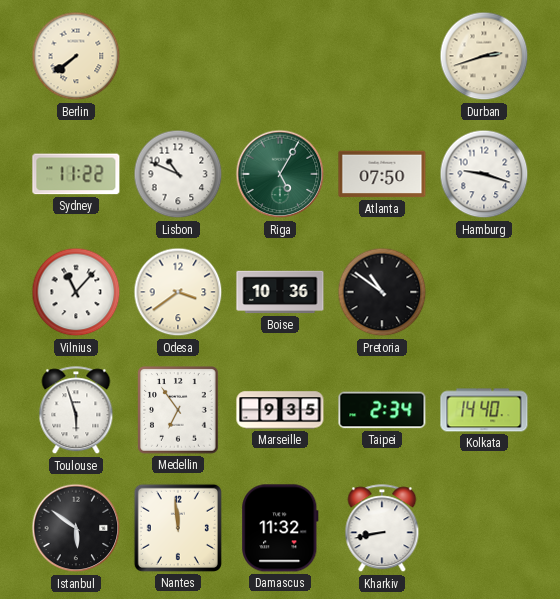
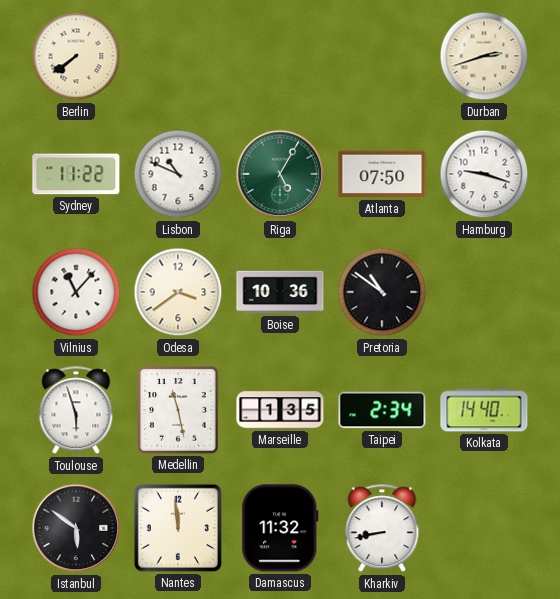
Medellin: 6:54 -> 11:28
Marseille: 9:35 -> 1:35
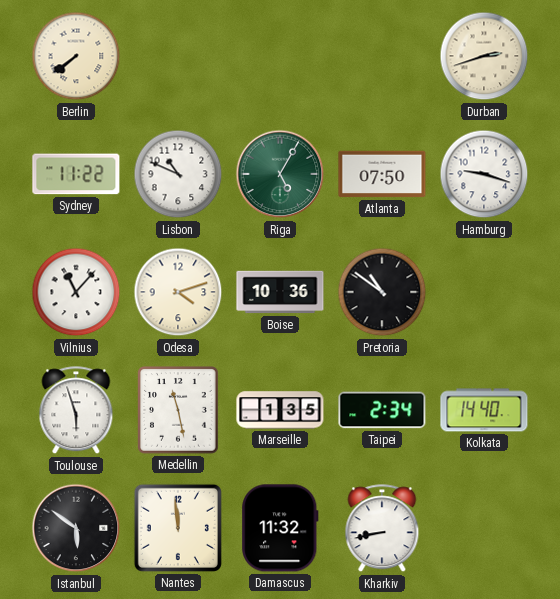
Odesa: 3:39 -> 4:12
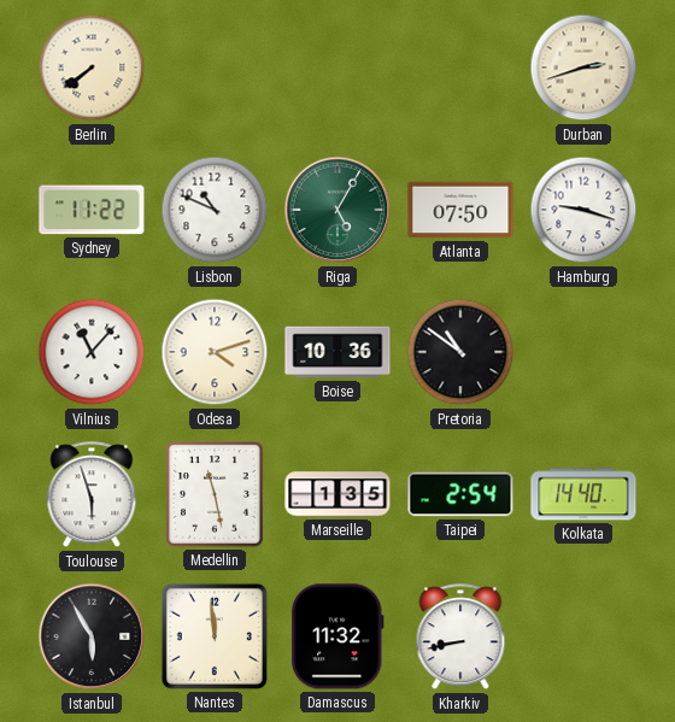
Taipei: 2:34 -> 2:54
Istanbul: 5:51 -> 5:55
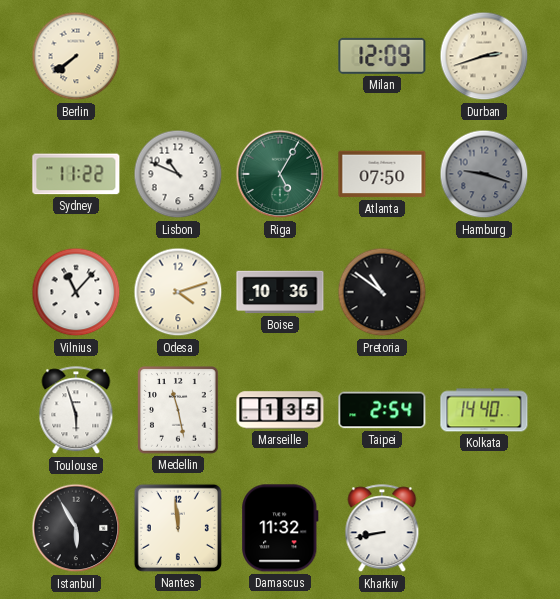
Milan: none -> 12:09
Hamburg dial: white -> grey
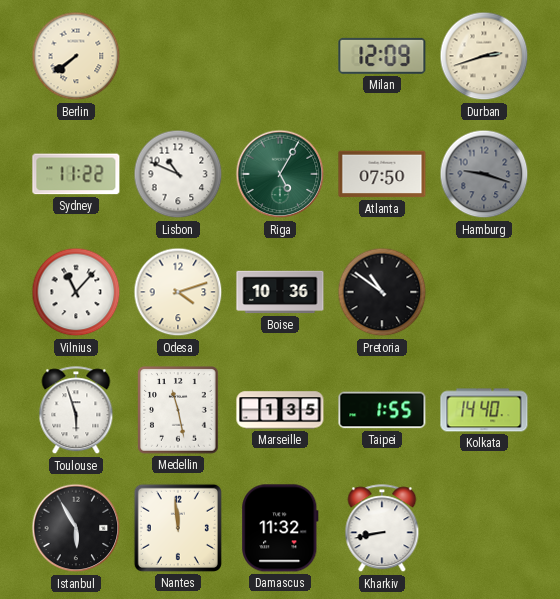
Taipei: 2:54 -> 1:55
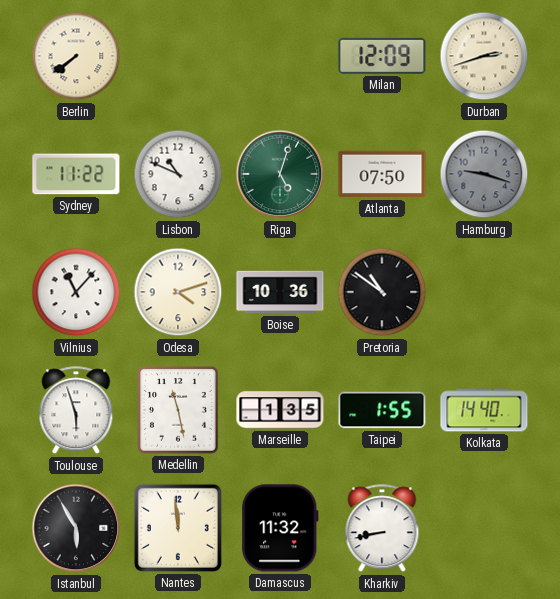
Riga: 5:05 -> 5:03
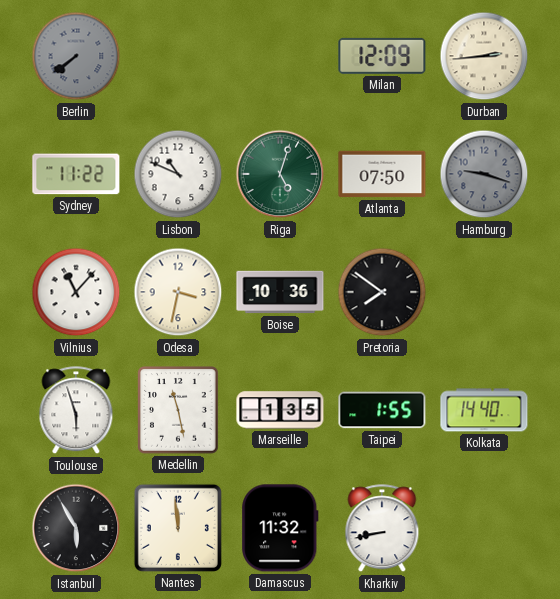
Berlin dial: cream -> grey
Durban: 2:42 -> 2:44
Odesa: 4:12 -> 3:32
Pretoria: 10:51 -> 7:51
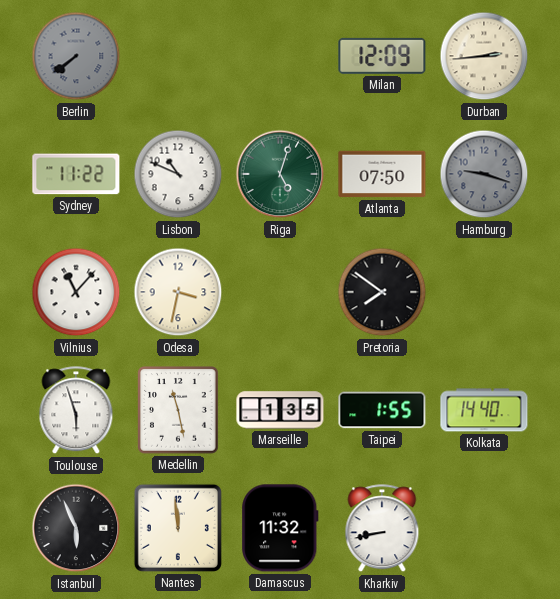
Boise: 10:36 -> none
Istanbul: 5:55 -> 5:56
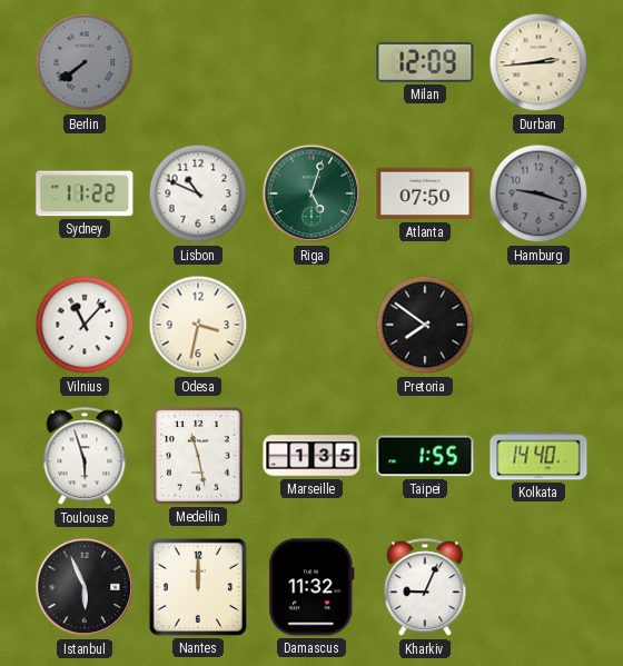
Nantes: 11:59 -> 12:00
Kharkiv: 8:43 -> 9:04
